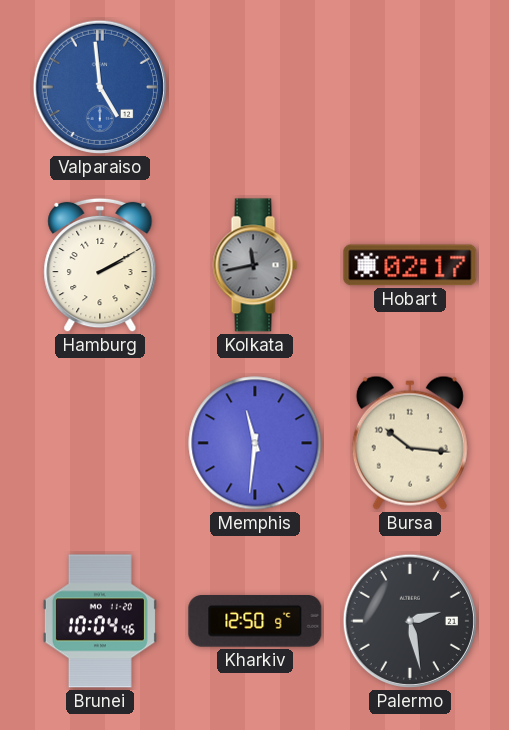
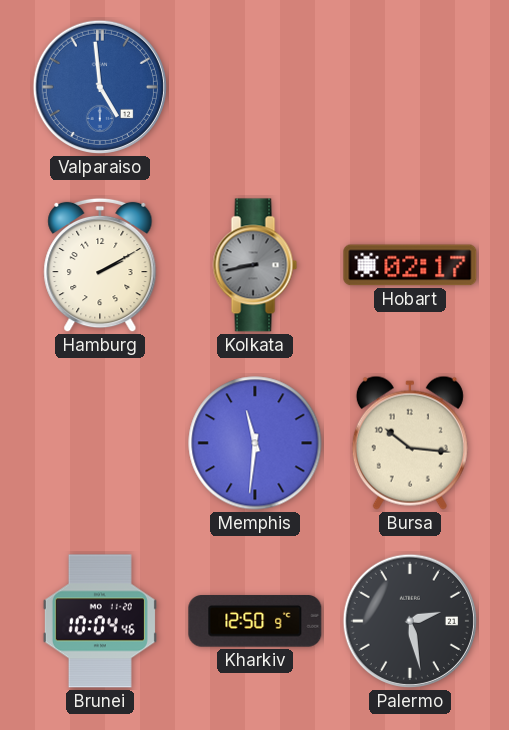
Kolkata: 11:43 -> 8:43
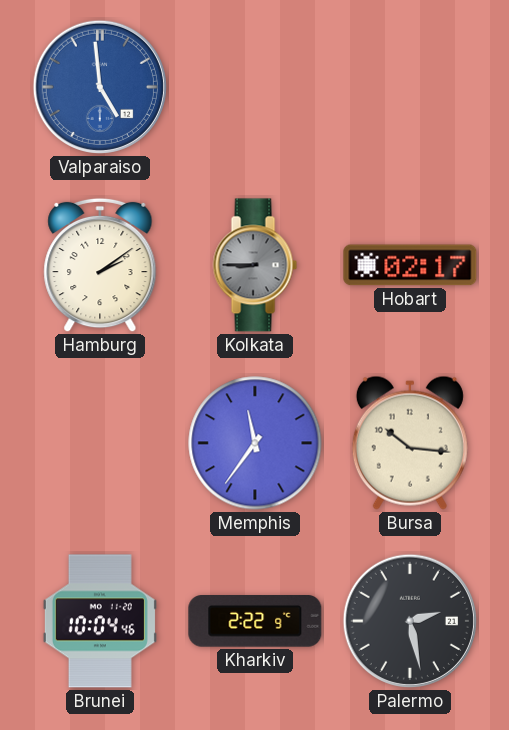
Hamburg: 2:10 -> 2:09
Kolkata: 8:43 -> 8:45
Memphis: 11:31 -> 11:36
Kharkiv: 12:50 -> 2:22
